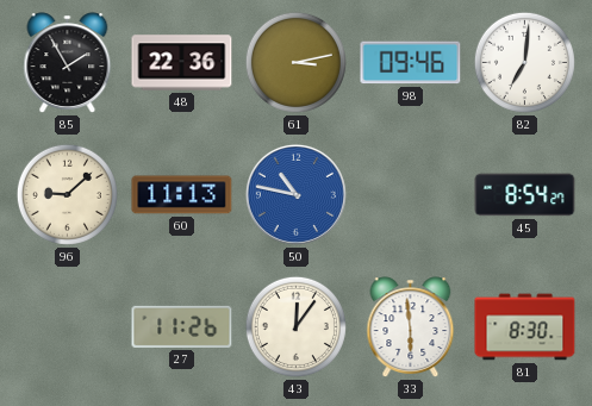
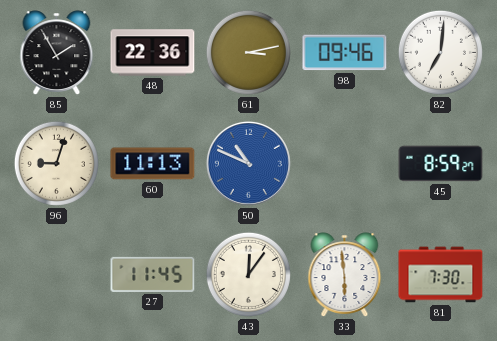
96: 9:08 -> 9:03
50: 10:47 -> 10:49
45: 8:54 -> 8:59
27: 11:26 -> 11:45
81: 8:30 -> 7:30
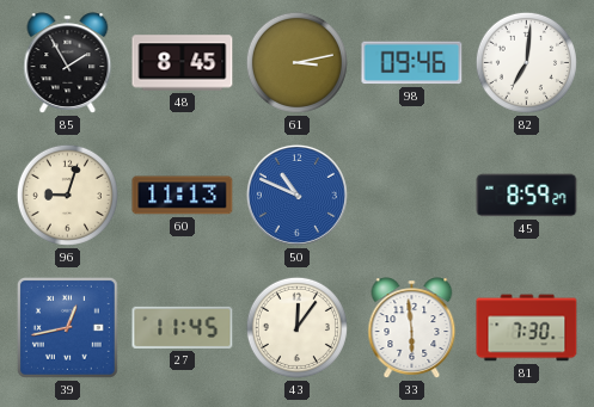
48: 22:36 -> 8:45
39: none -> 12:43
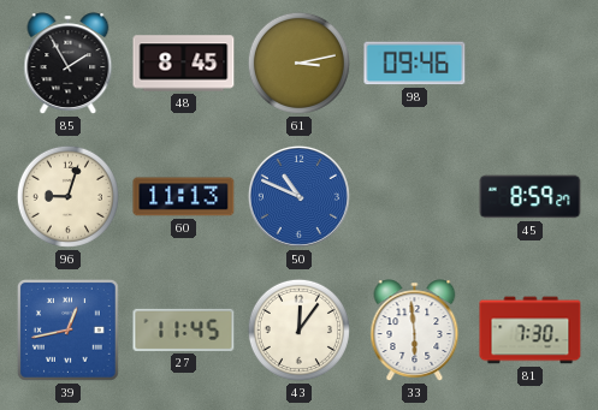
82: 7:01 -> none
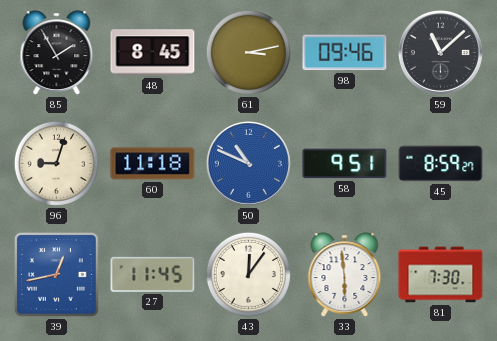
59: none -> 11:08
60: 11:13 -> 11:18
58: none -> 9:51
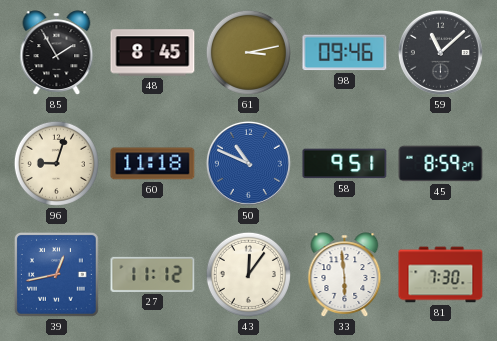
27: 11:45 -> 11:12
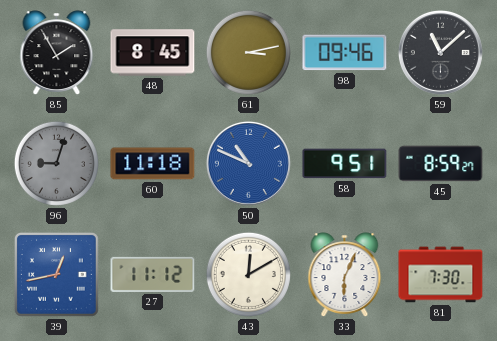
96 dial: cream -> grey
43: 12:06 -> 12:10
33: 5:59 -> 6:04
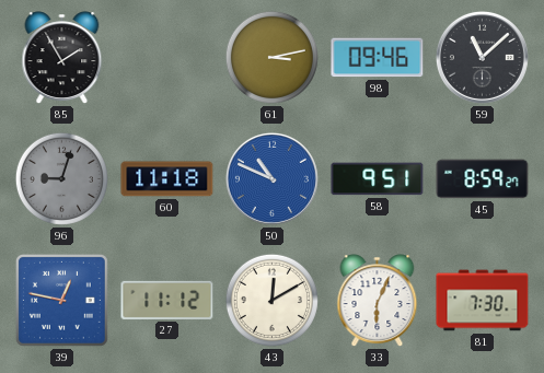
48: 8:45 -> none
39: 12:43 -> 12:47
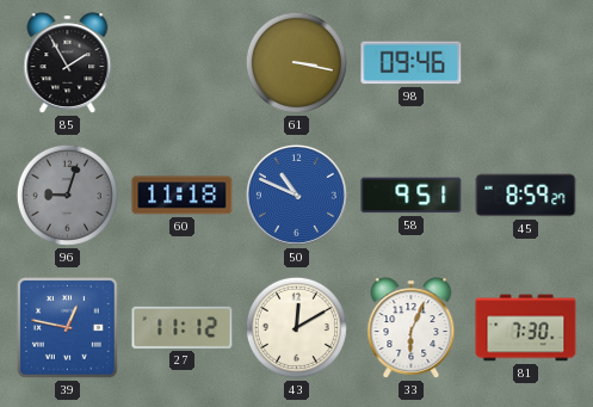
61: 3:13 -> 3:17
59: 11:08 -> none
